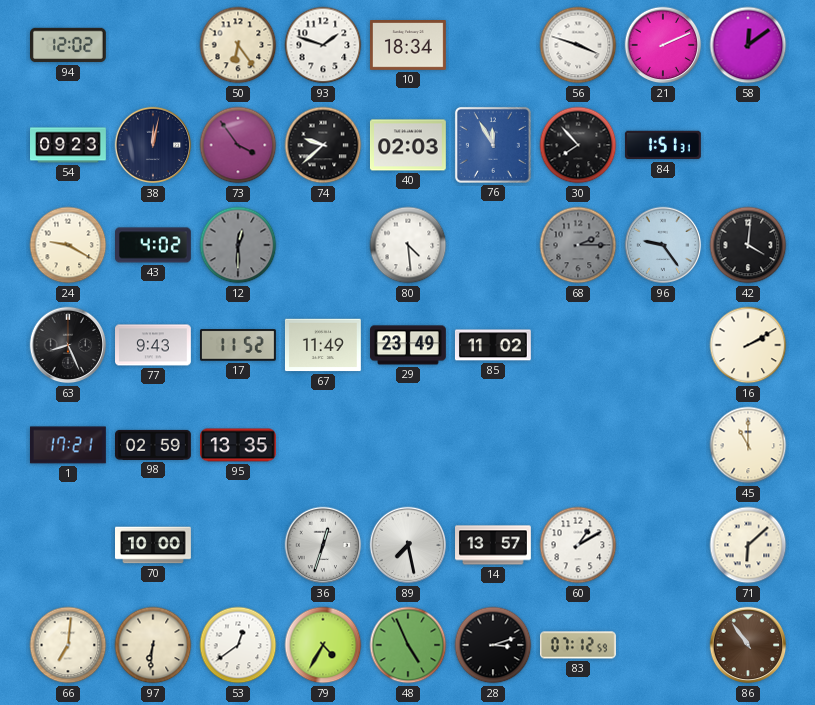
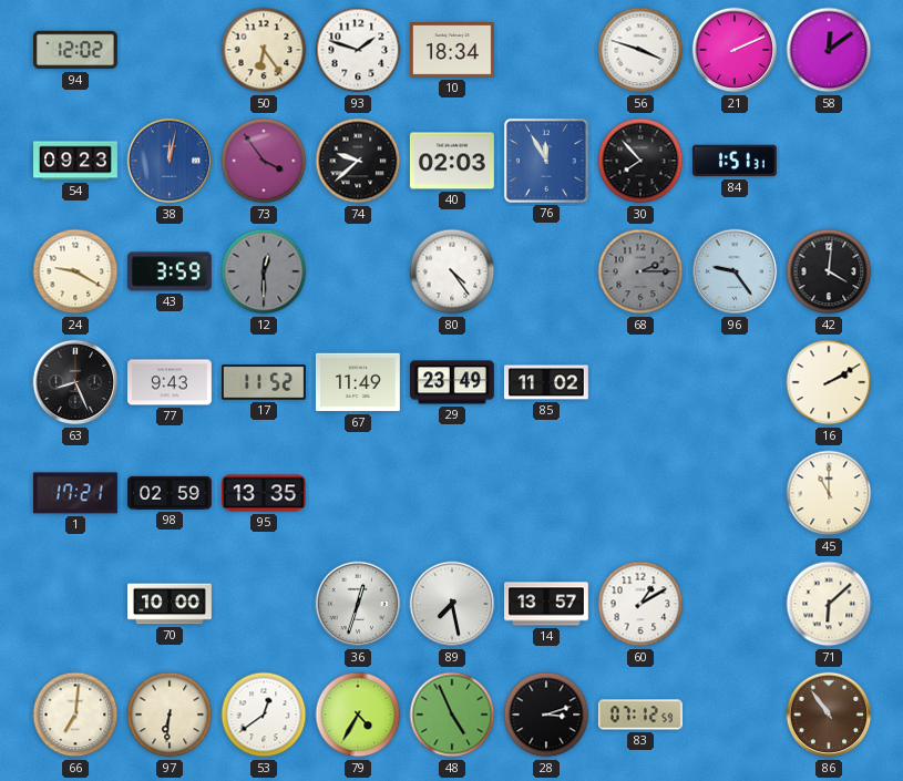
38 dial: navy -> blue
43: 4:02 -> 3:59
80: 4:29 -> 4:24
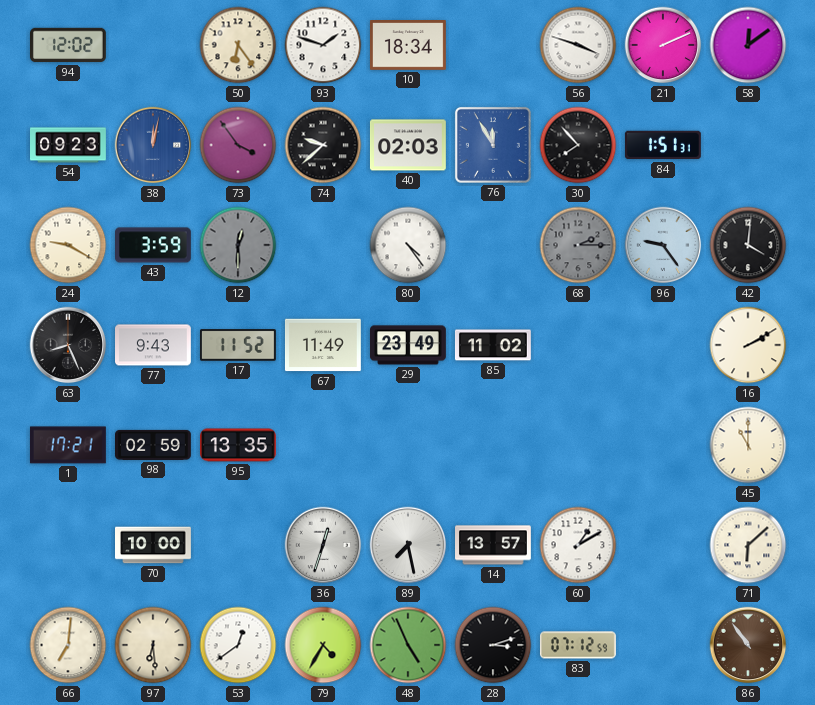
97: 6:31 -> 6:29
